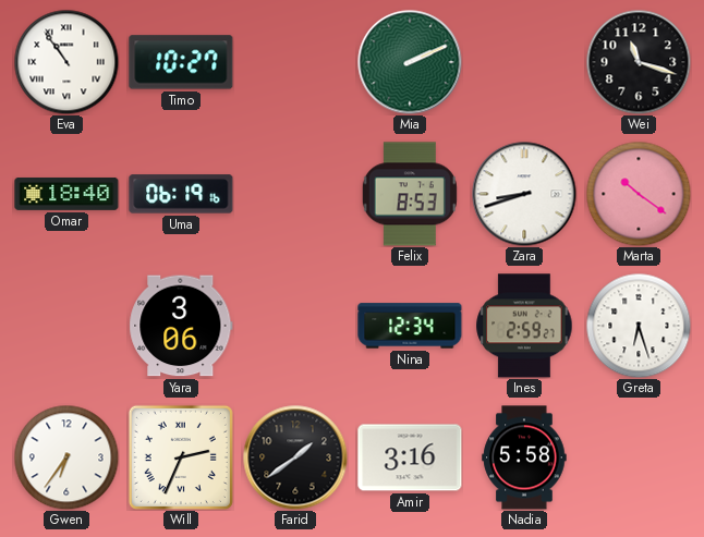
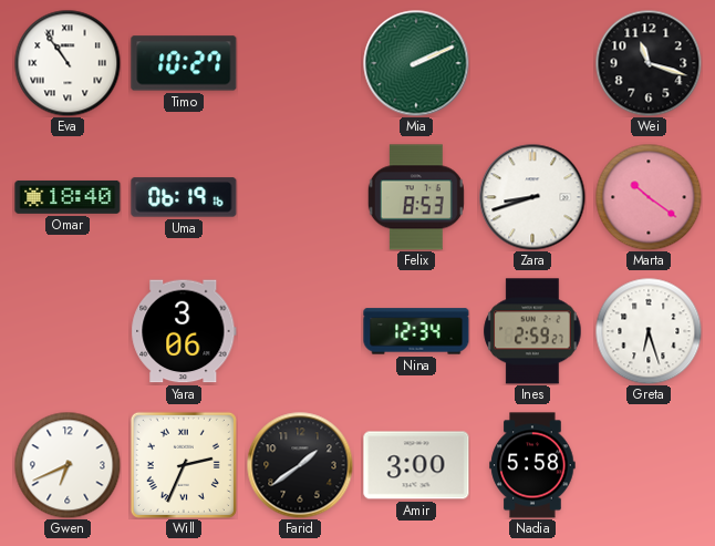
Gwen: 6:36 -> 6:41
Amir: 3:16 -> 3:00
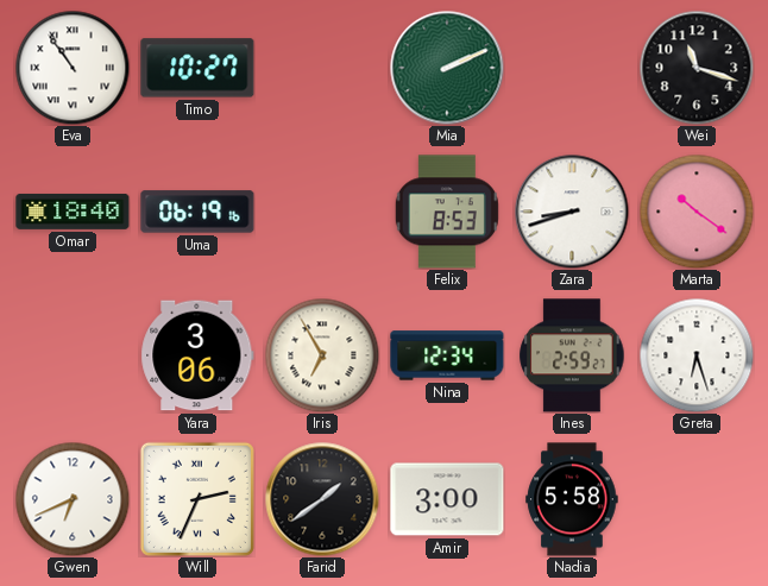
Iris: none -> 6:55
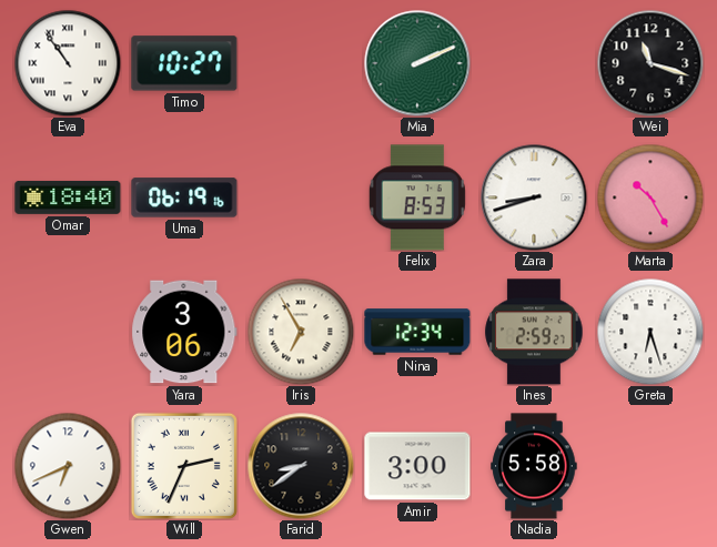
Marta: 10:21 -> 10:25
Farid: 1:39 -> 8:39
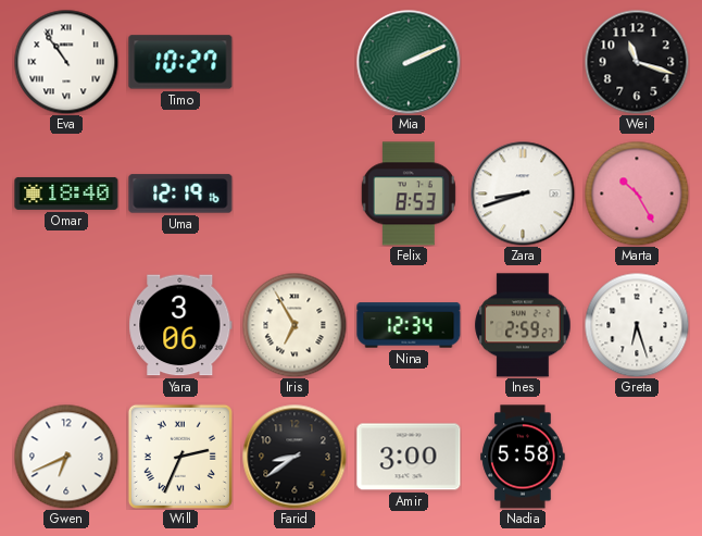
Uma: 06:19 -> 12:19
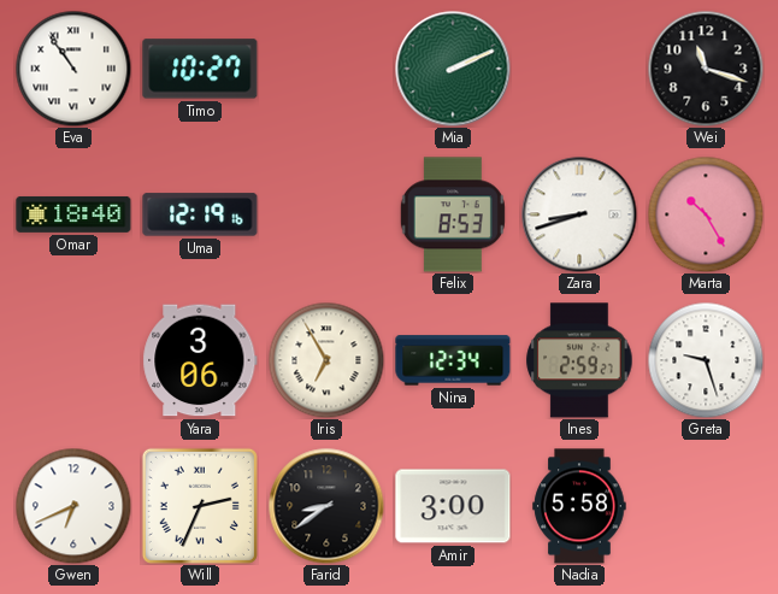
Greta: 6:27 -> 9:27
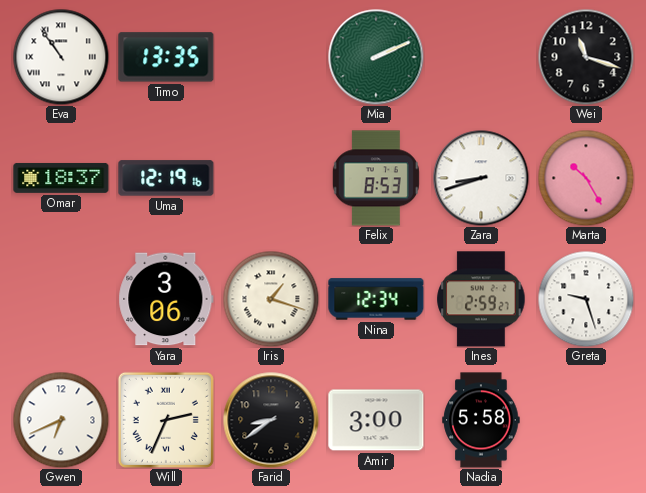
Timo: 10:27 -> 13:35
Omar: 18:40 -> 18:37
Iris: 6:55 -> 1:18
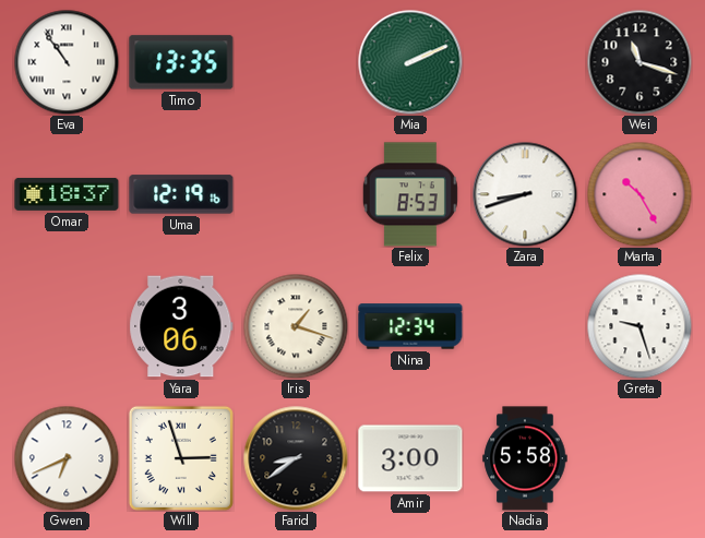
Ines: 2:59 -> none
Will: 2:34 -> 2:57
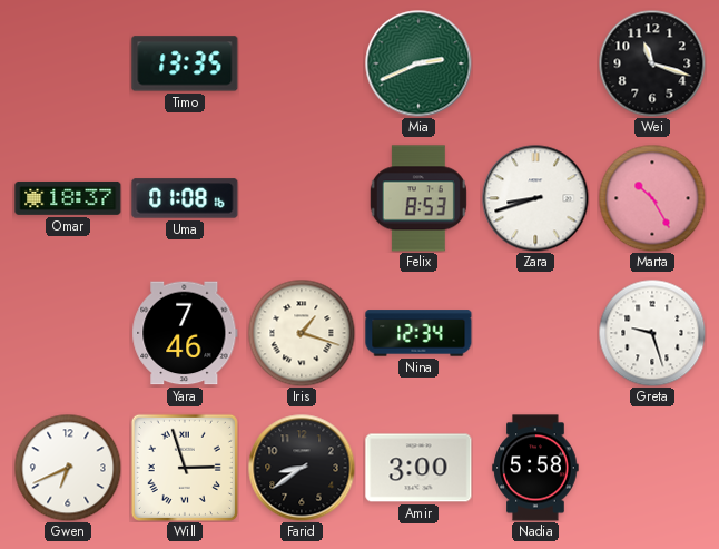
Eva: 10:54 -> none
Mia: 2:11 -> 2:41
Uma: 12:19 -> 01:08
Yara: 3:06 -> 7:46
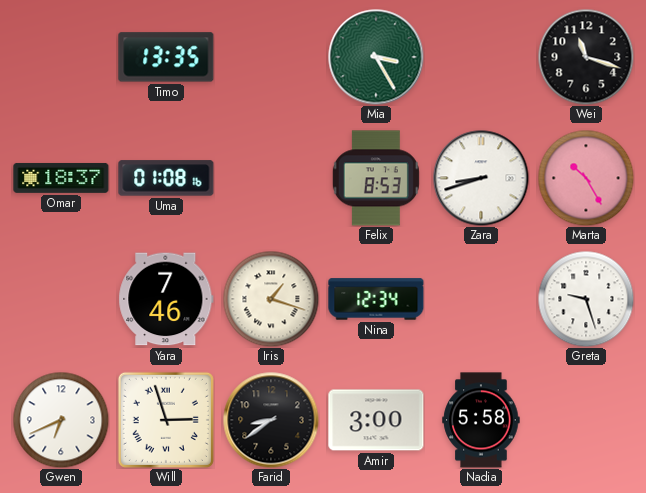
Mia: 2:41 -> 3:25
